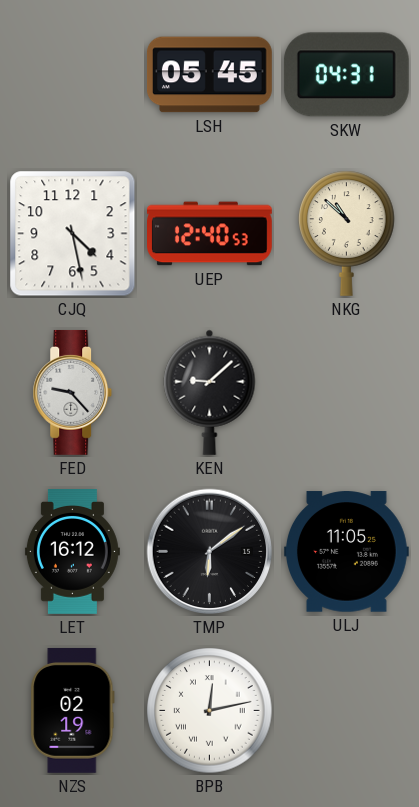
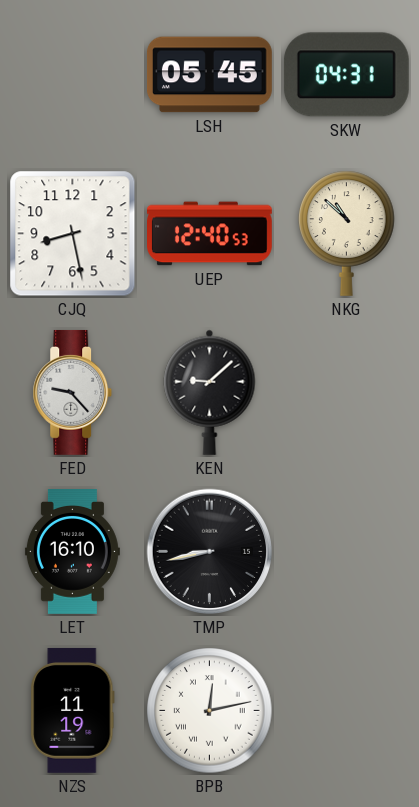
CJQ: 4:28 -> 8:28
LET: 16:12 -> 16:10
TMP: 6:09 -> 8:43
ULJ: 11:05 -> none
NZS: 02:19 -> 11:19
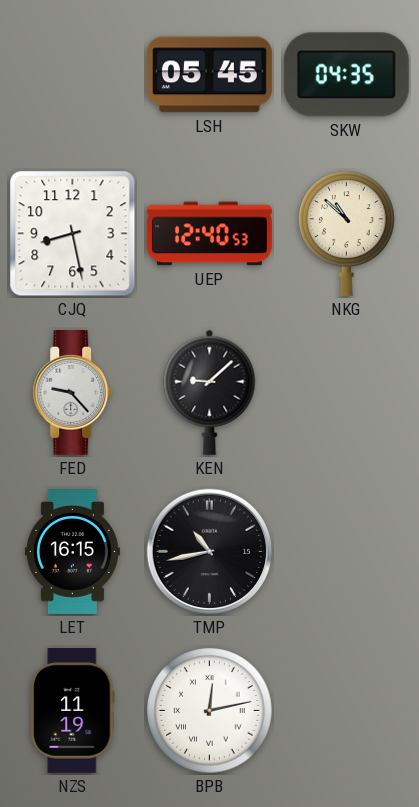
SKW: 04:31 -> 04:35
LET: 16:10 -> 16:15
TMP: 8:43 -> 10:43
